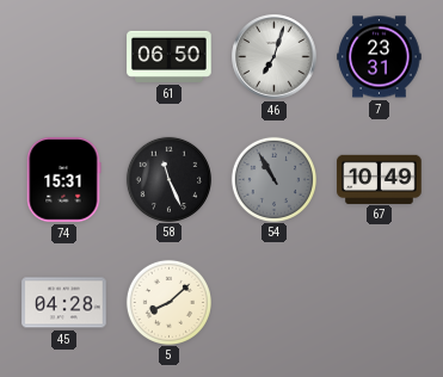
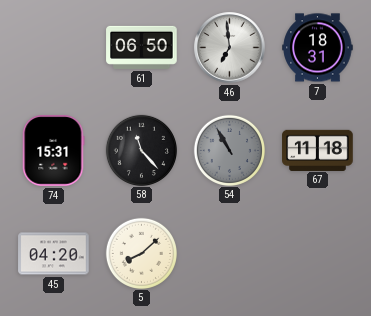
46: 7:03 -> 6:59
7: 23:31 -> 18:31
58: 11:26 -> 11:23
67: 10:49 -> 11:18
45: 04:28 -> 04:20
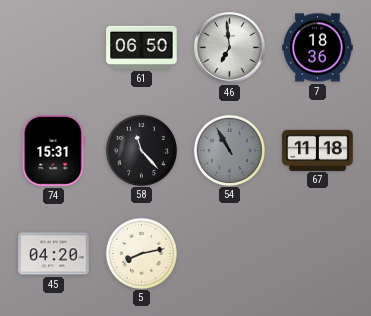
7: 18:31 -> 18:36
5: 8:08 -> 8:13
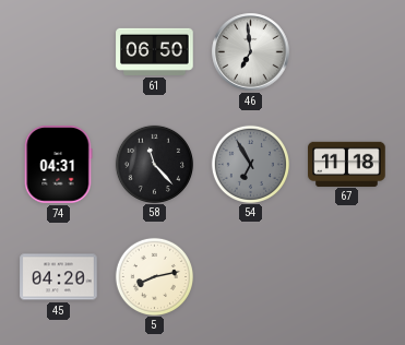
7: 18:36 -> none
74: 15:31 -> 04:31
54: 10:55 -> 6:55
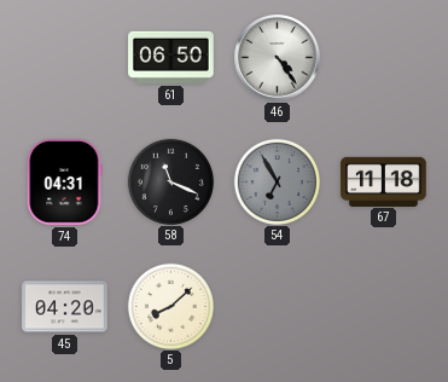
46: 6:59 -> 4:24
58: 11:23 -> 11:19
5: 8:13 -> 8:08
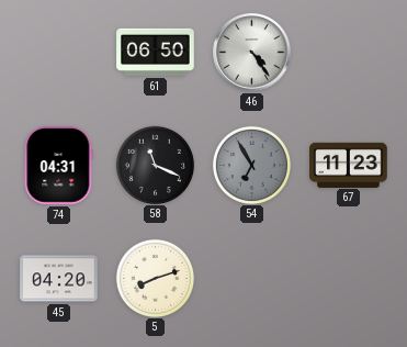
67: 11:18 -> 11:23
5: 8:08 -> 8:12
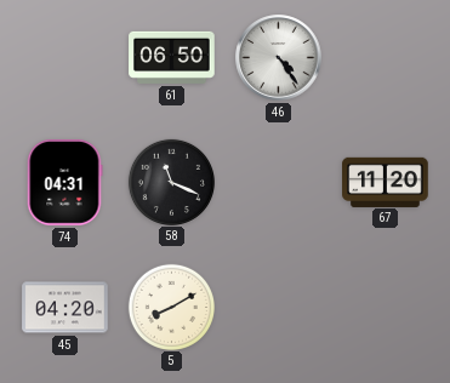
54: 6:55 -> none
67: 11:23 -> 11:20
5: 8:12 -> 8:10
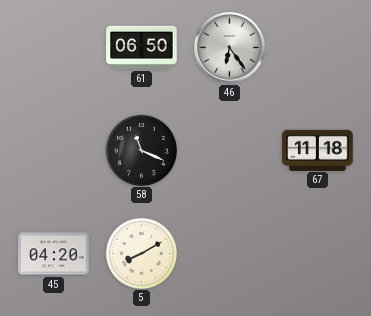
46: 4:24 -> 6:24
74: 04:31 -> none
67: 11:20 -> 11:18
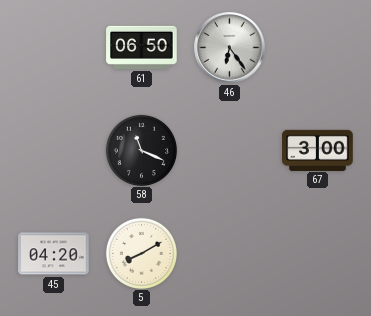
67: 11:18 -> 3:00
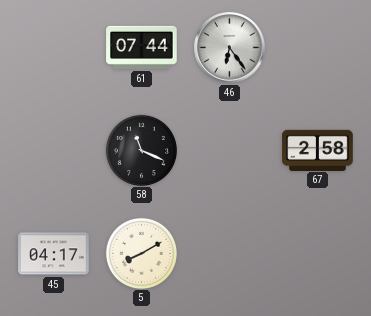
61: 06:50 -> 07:44
67: 3:00 -> 2:58
45: 04:20 -> 04:17
